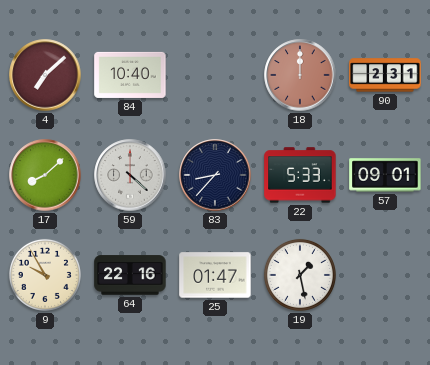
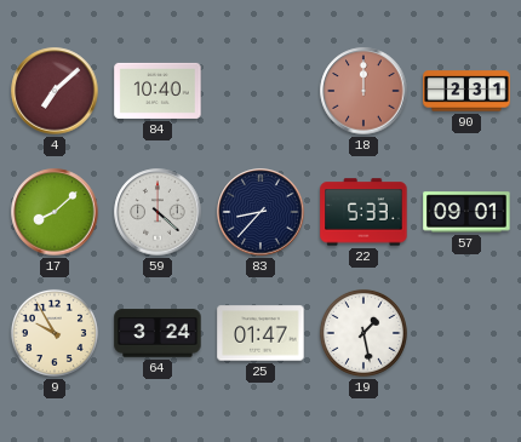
64: 22:16 -> 3:24
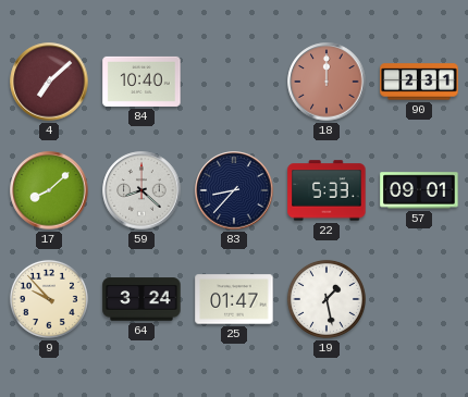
59: 4:22 -> 8:22
9: 9:55 -> 9:53
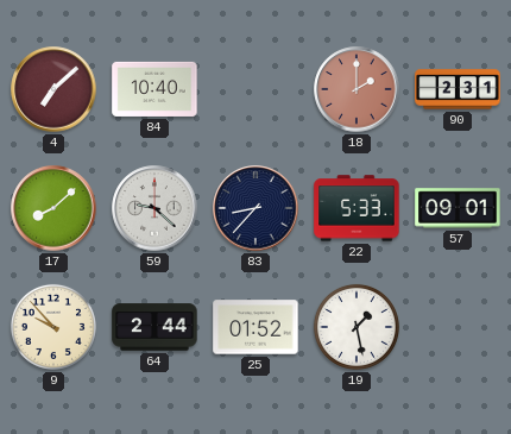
18: 12:00 -> 2:00
59: 8:22 -> 9:22
64: 3:24 -> 2:44
25: 01:47 -> 01:52
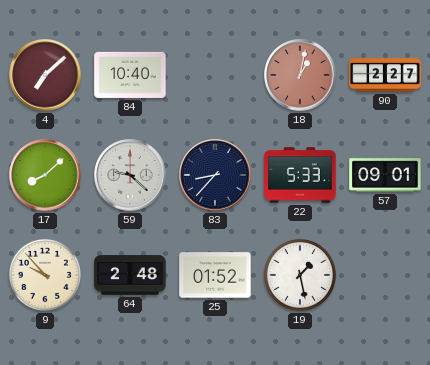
18: 2:00 -> 1:02
90: 2:31 -> 2:27
64: 2:44 -> 2:48
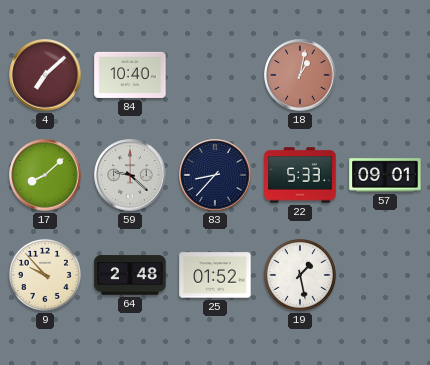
90: 2:27 -> none
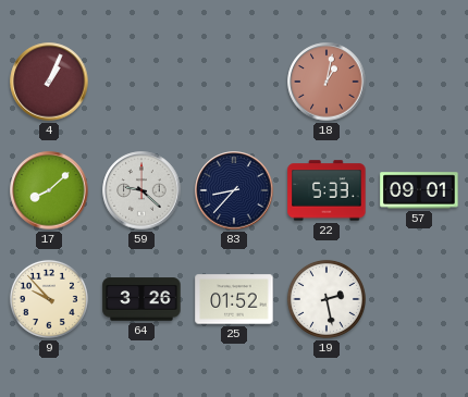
4: 7:08 -> 1:04
84: 10:40 -> none
64: 2:48 -> 3:26
19: 1:28 -> 2:28
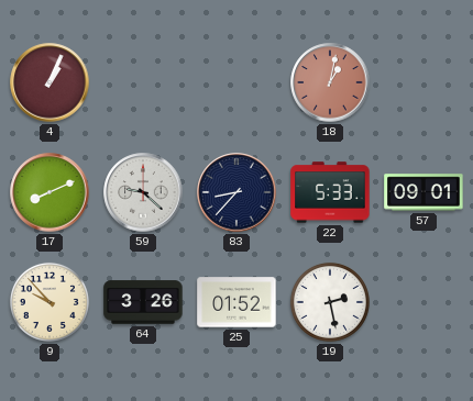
17: 8:08 -> 8:11
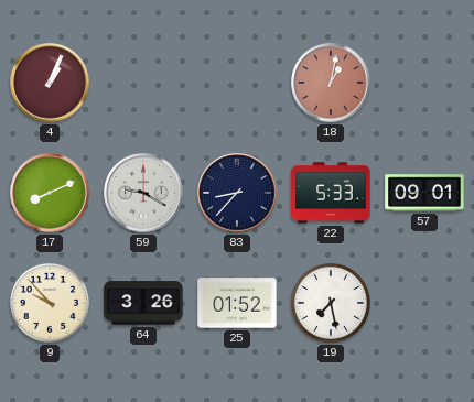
59: 9:22 -> 9:20
19: 2:28 -> 7:28
